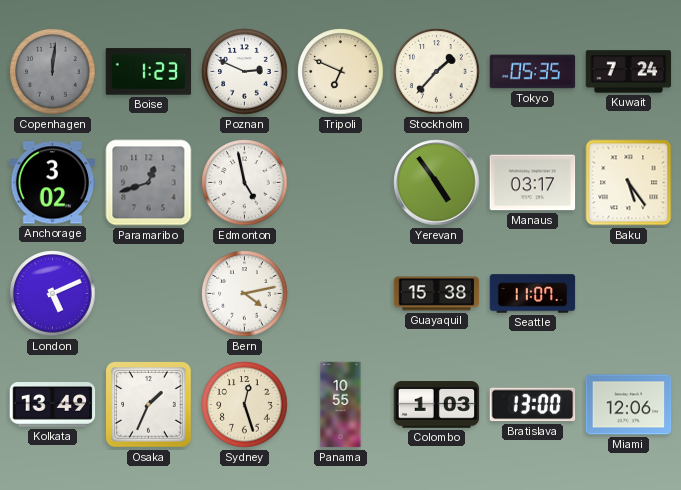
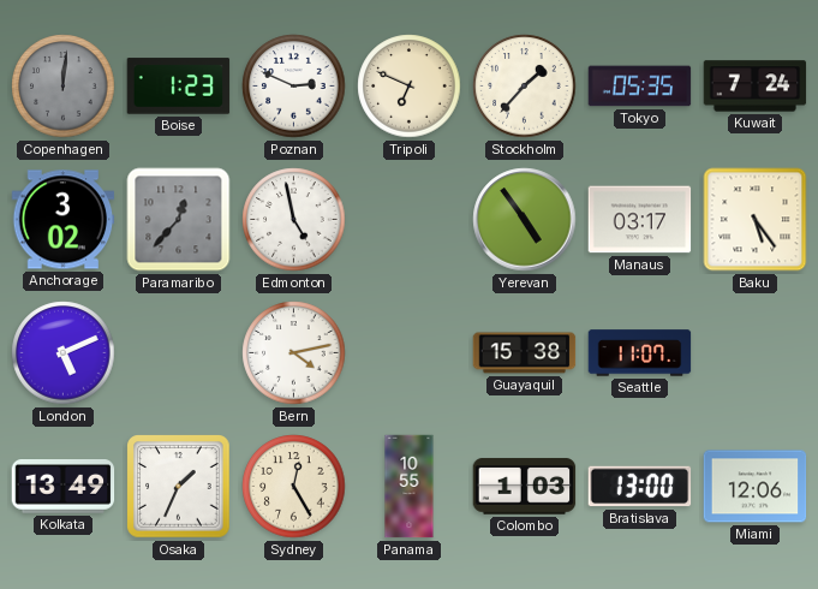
Paramaribo: 12:42 -> 12:37
Sydney: 12:27 -> 12:25
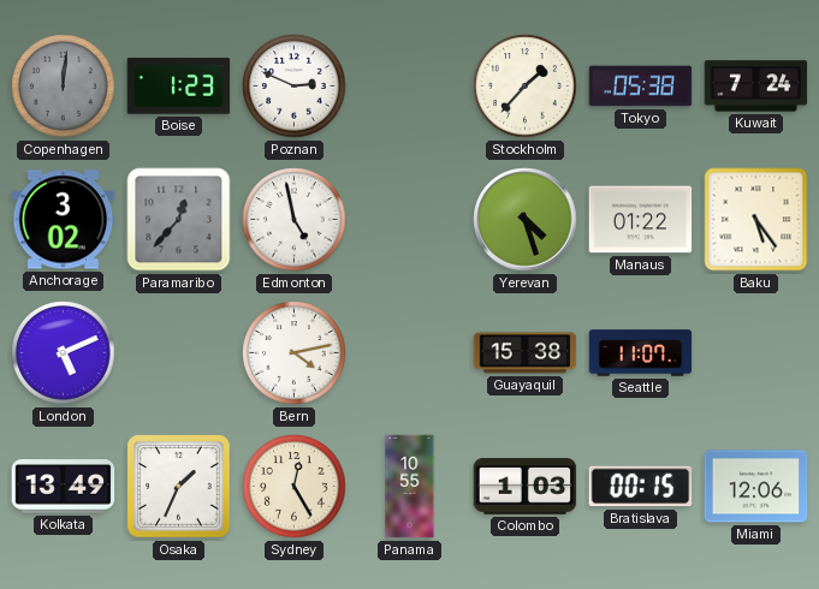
Tripoli: 6:49 -> none
Tokyo: 05:35 -> 05:38
Yerevan: 4:54 -> 4:27
Manaus: 03:17 -> 01:22
Bratislava: 13:00 -> 00:15
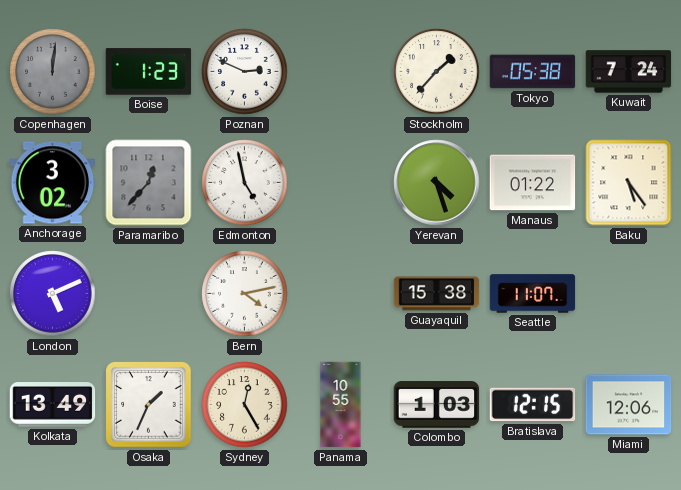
Bratislava: 00:15 -> 12:15
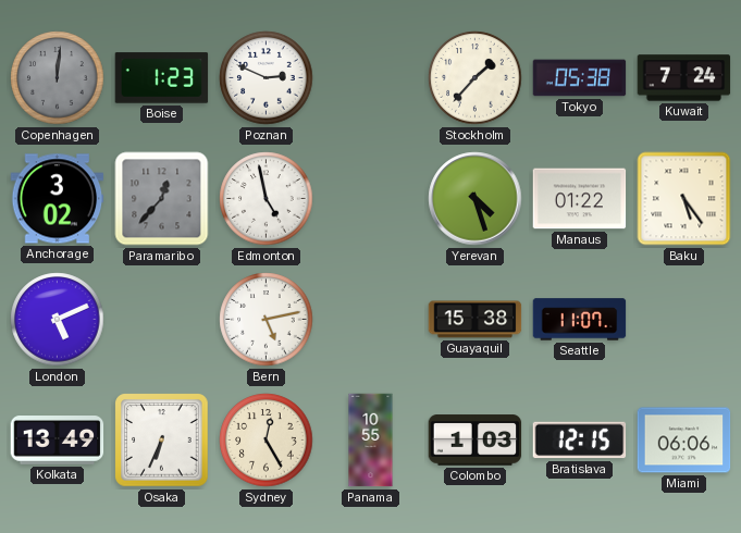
Bern: 4:13 -> 5:13
Osaka: 1:34 -> 6:34
Miami: 12:06 -> 06:06
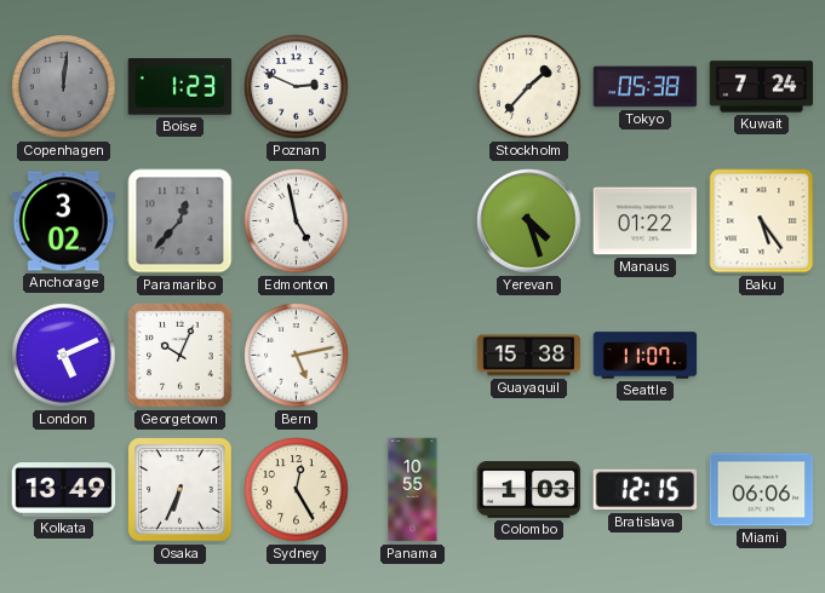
Georgetown: none -> 10:04
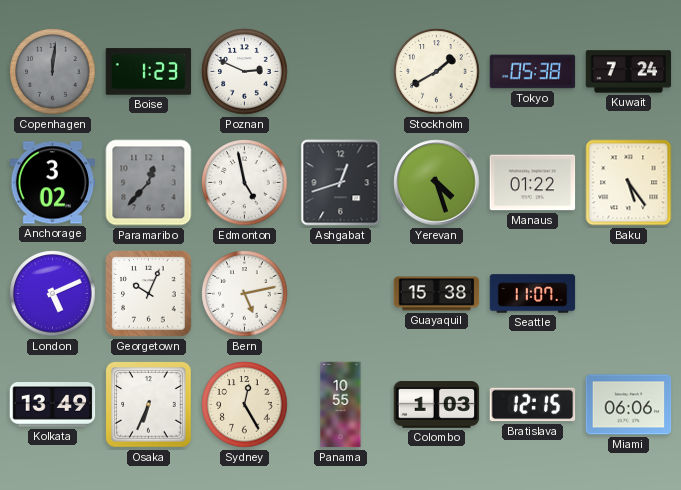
Stockholm: 1:37 -> 1:40
Ashgabat: none -> 12:42
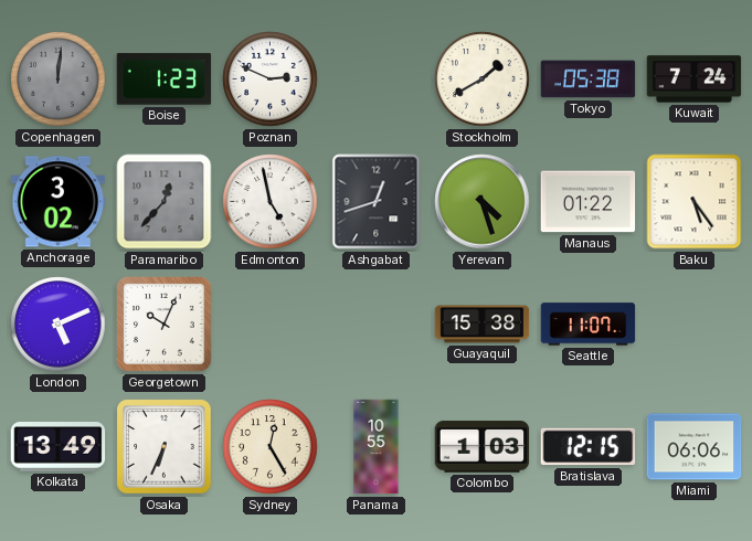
Bern: 5:13 -> none
